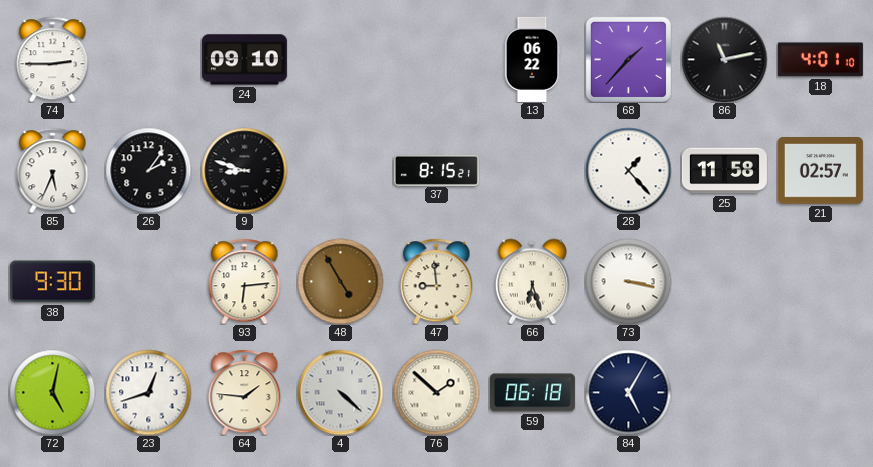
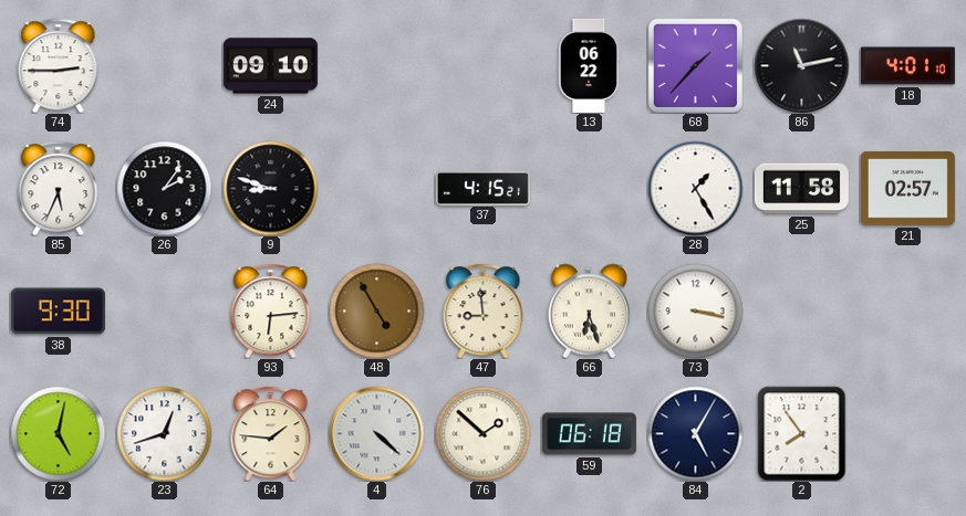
37: 8:15 -> 4:15
28: 1:23 -> 1:25
2: none -> 7:54
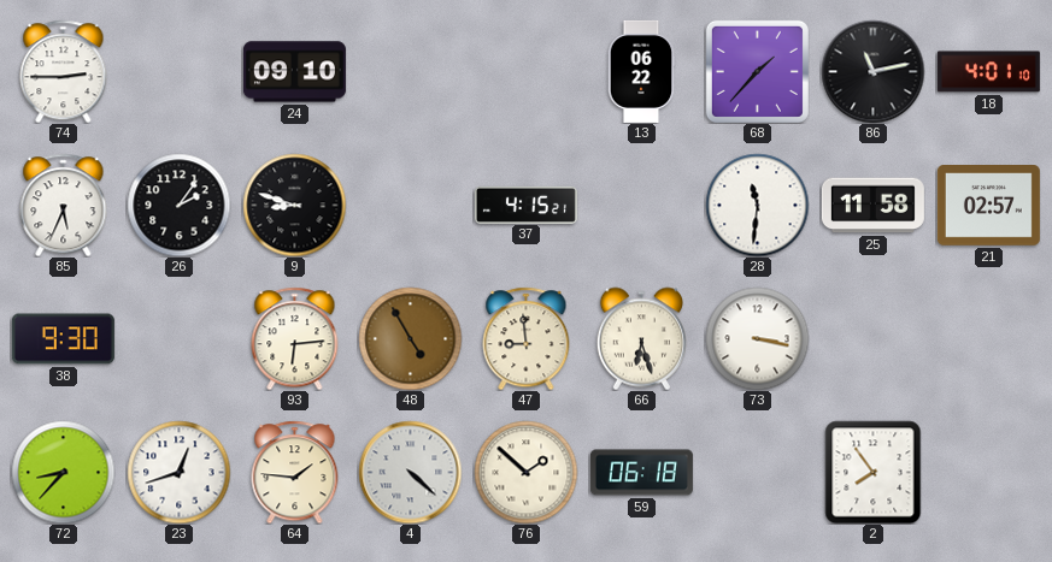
28: 1:25 -> 11:31
72: 5:02 -> 8:37
84: 5:05 -> none
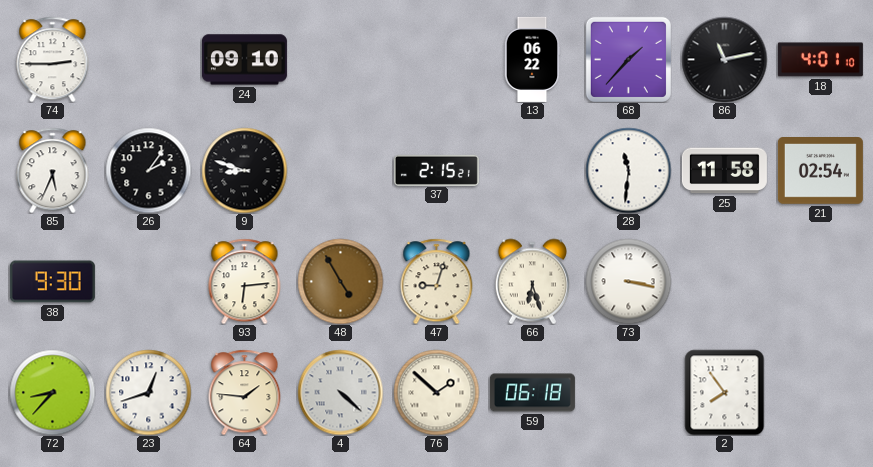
37: 4:15 -> 2:15
21: 02:57 -> 02:54
47: 8:59 -> 9:03
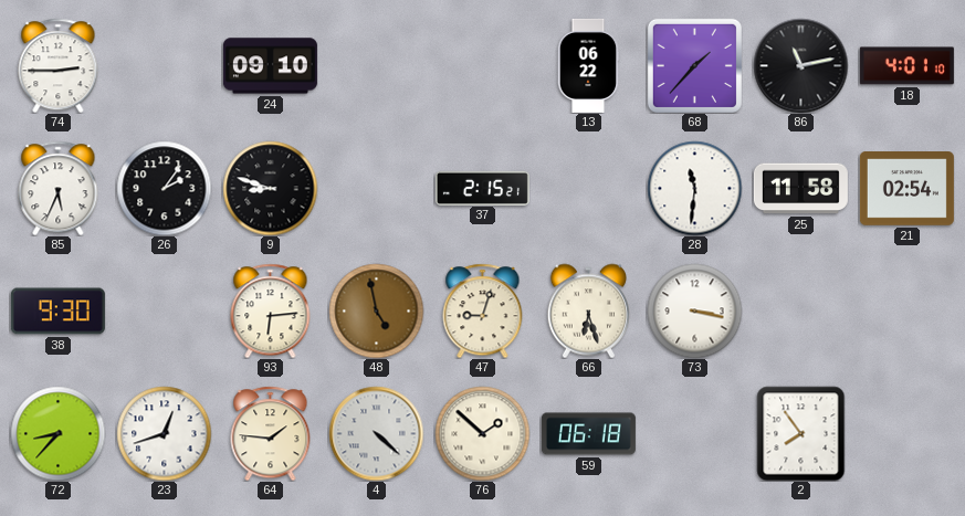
48: 4:55 -> 4:58
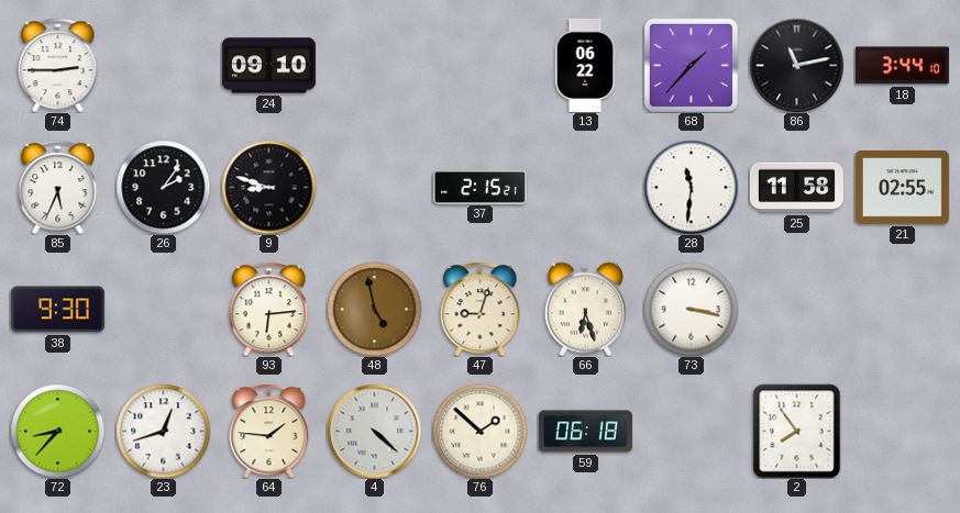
18: 4:01 -> 3:44
21: 02:54 -> 02:55
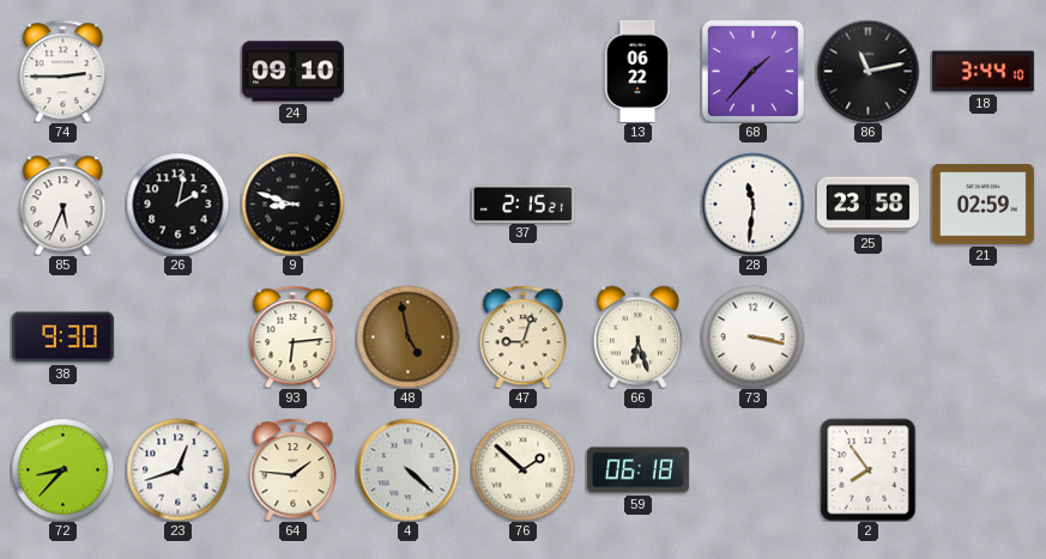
26: 2:06 -> 2:02
25: 11:58 -> 23:58
21: 02:55 -> 02:59
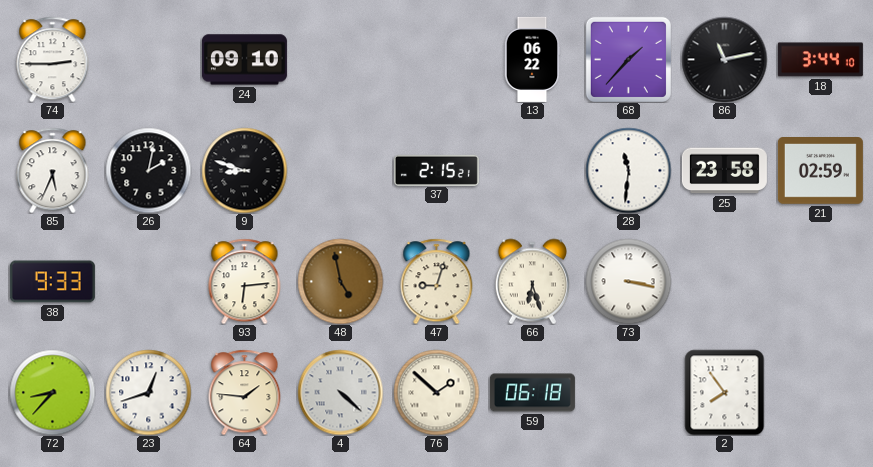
38: 9:30 -> 9:33
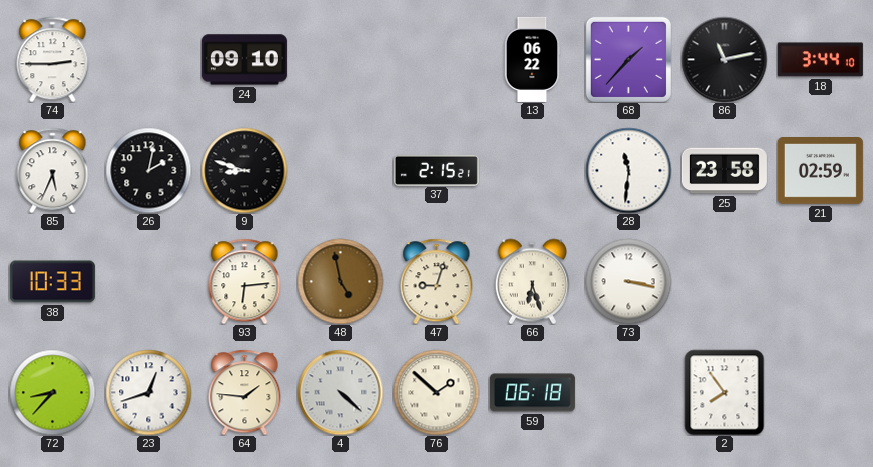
38: 9:33 -> 10:33
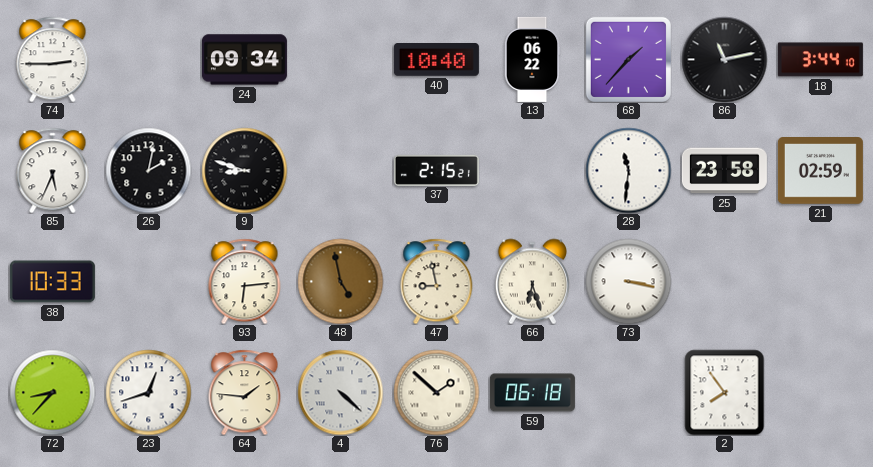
24: 09:10 -> 09:34
40: none -> 10:40
47: 9:03 -> 8:58
